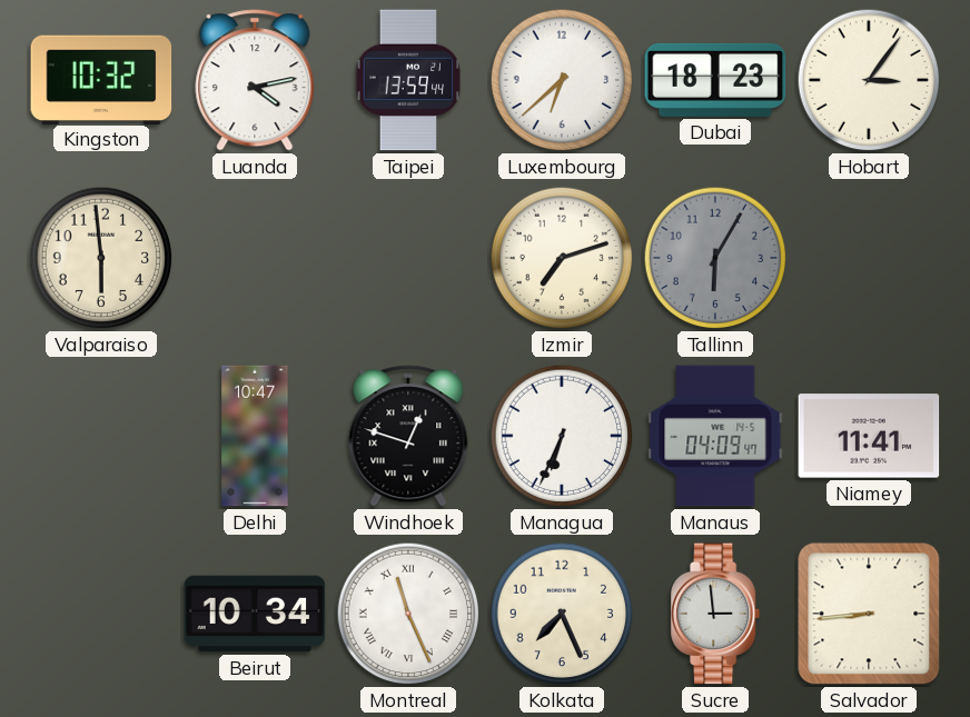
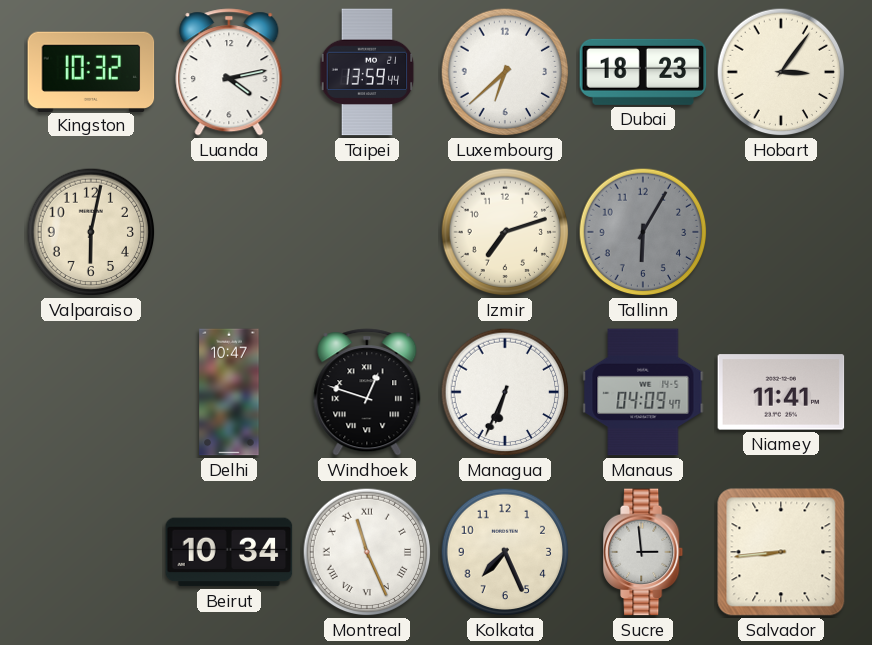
Valparaiso: 5:59 -> 6:02
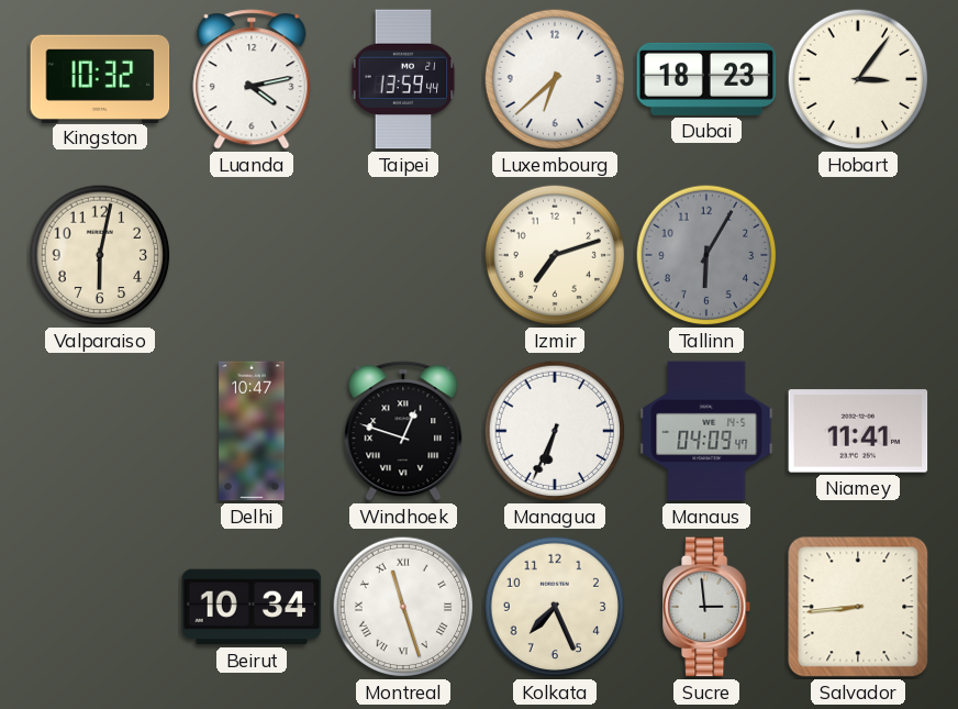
Montreal: 11:26 -> 11:27
